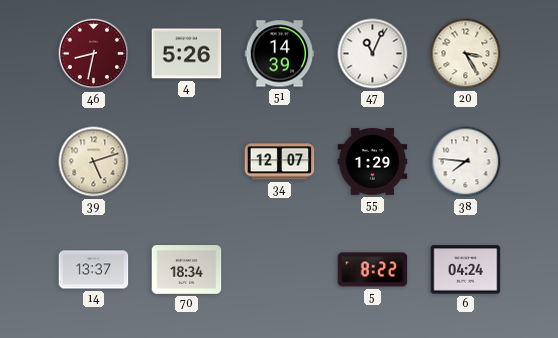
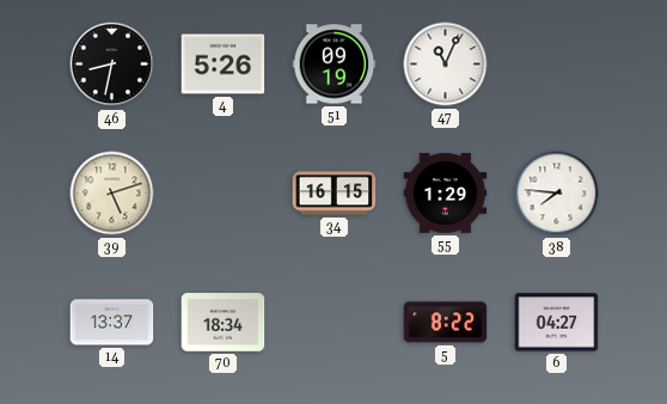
46 dial: burgundy -> black
51: 14:39 -> 09:19
20: 3:25 -> none
34: 12:07 -> 16:15
6: 04:24 -> 04:27
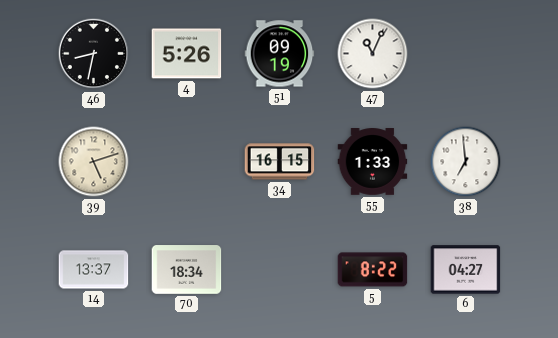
55: 1:29 -> 1:33
38: 7:46 -> 6:59
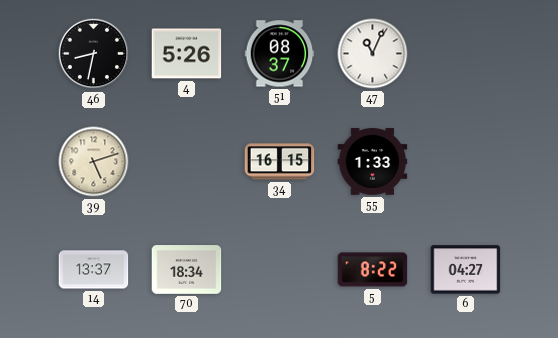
51: 09:19 -> 08:37
38: 6:59 -> none
